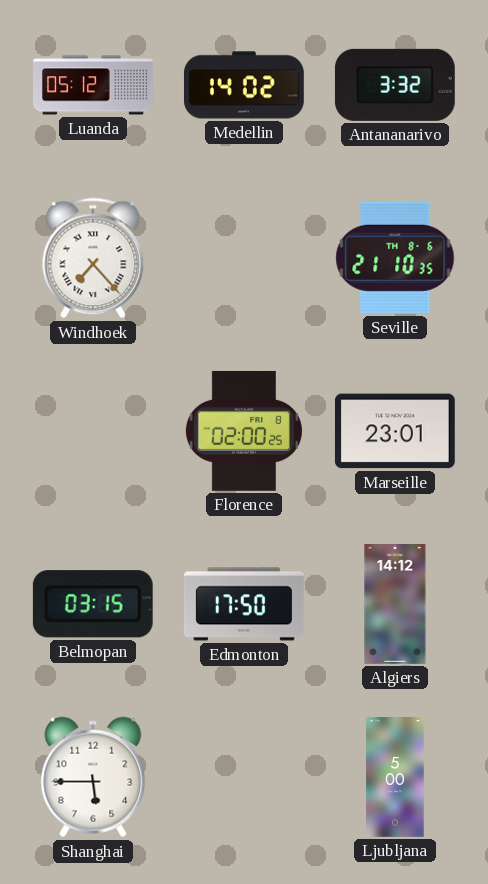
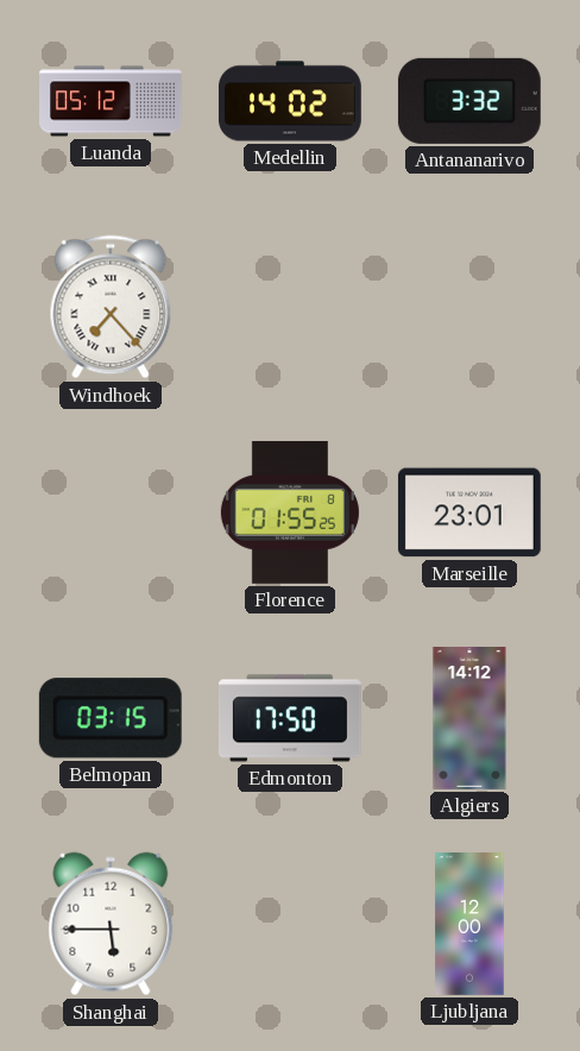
Seville: 21:10 -> none
Florence: 02:00 -> 01:55
Ljubljana: 5:00 -> 12:00
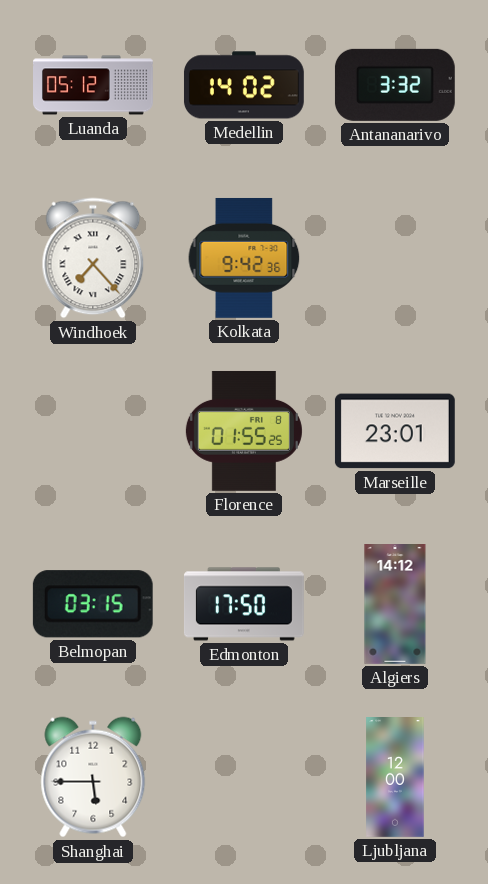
Kolkata: none -> 9:42
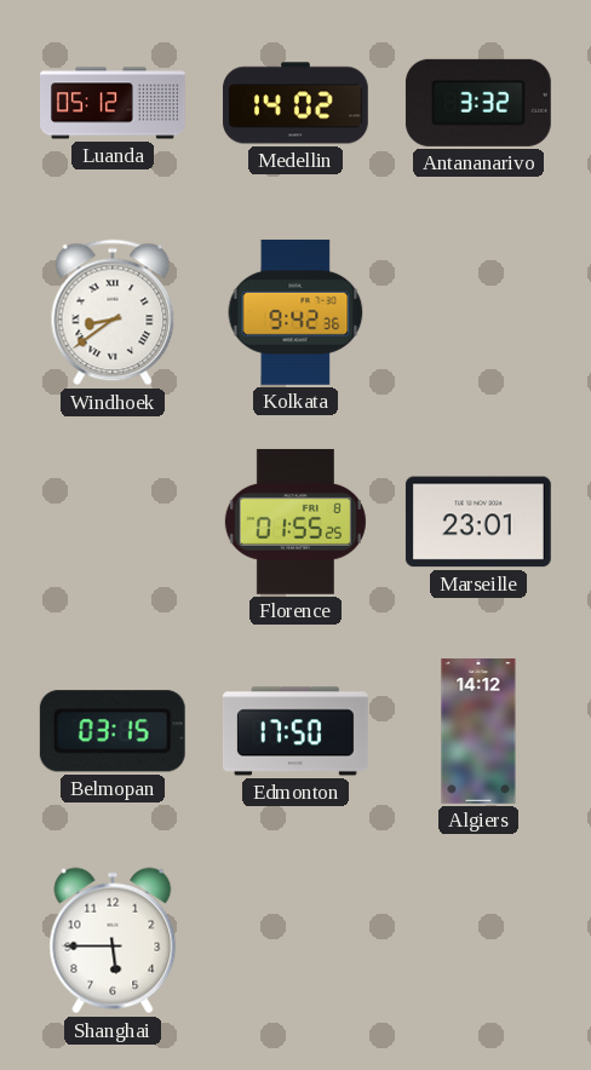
Windhoek: 7:23 -> 8:39
Ljubljana: 12:00 -> none
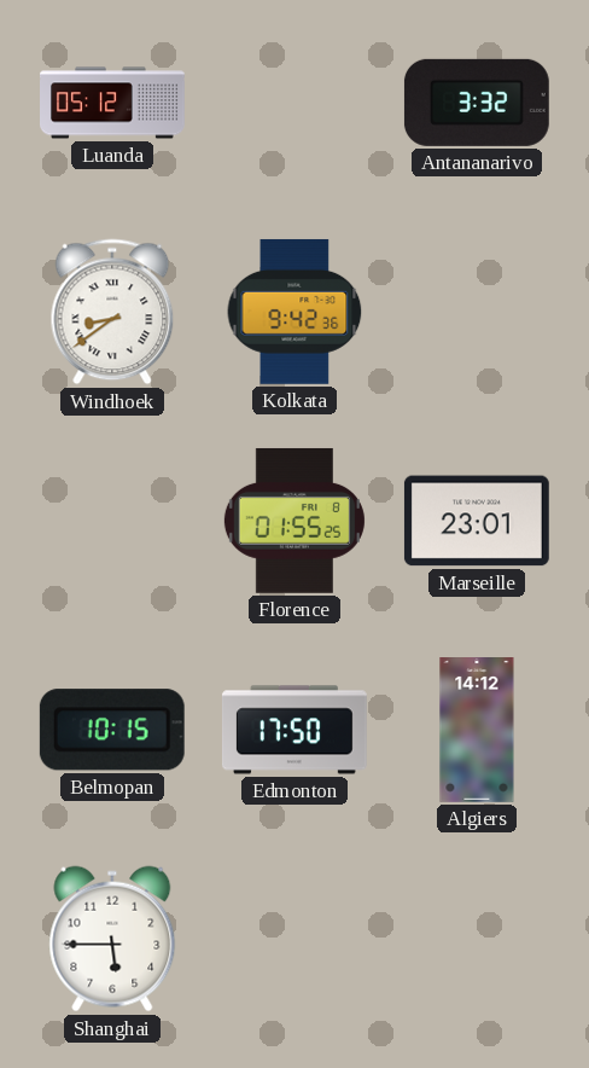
Medellin: 14:02 -> none
Belmopan: 03:15 -> 10:15
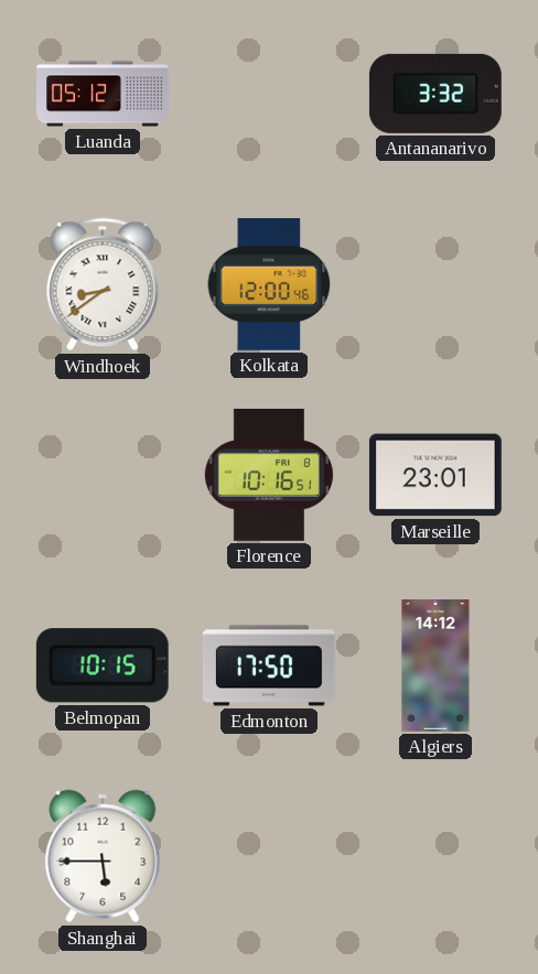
Kolkata: 9:42 -> 12:00
Florence: 01:55 -> 10:16
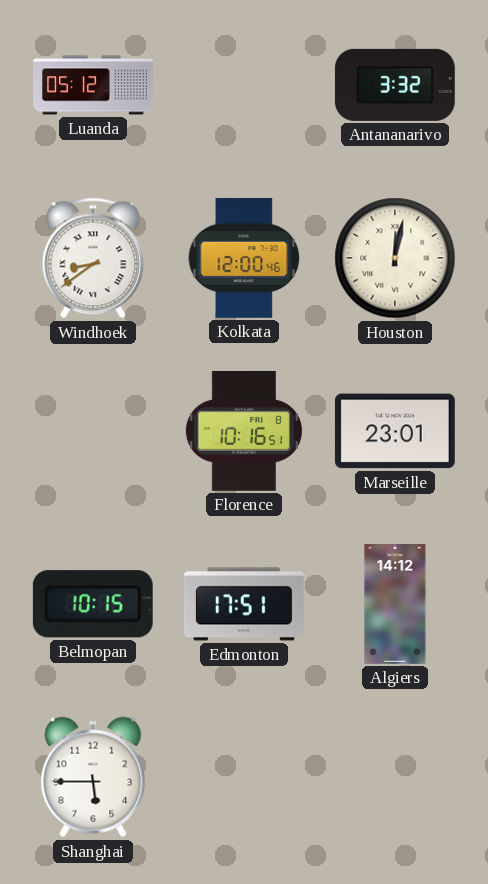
Houston: none -> 12:02
Edmonton: 17:50 -> 17:51
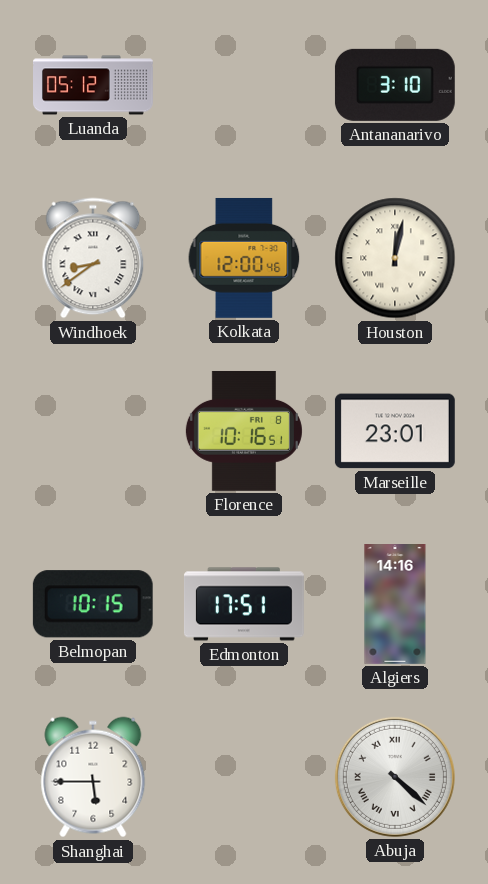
Antananarivo: 3:32 -> 3:10
Algiers: 14:12 -> 14:16
Abuja: none -> 4:22
